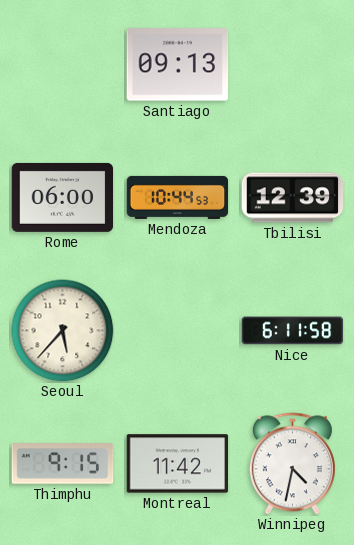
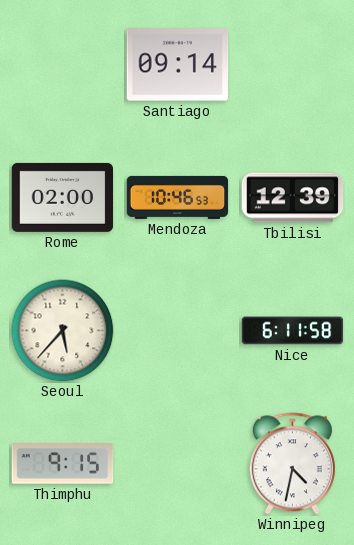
Santiago: 09:13 -> 09:14
Rome: 06:00 -> 02:00
Mendoza: 10:44 -> 10:46
Montreal: 11:42 -> none
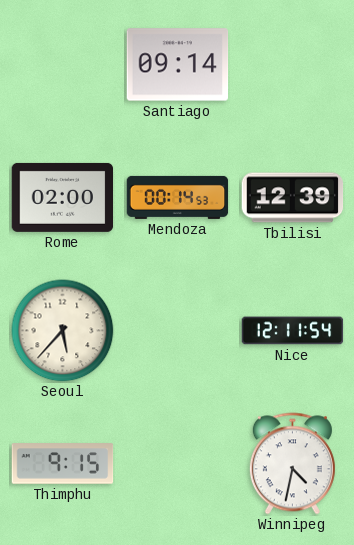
Mendoza: 10:46 -> 00:14
Nice: 6:11 -> 12:11
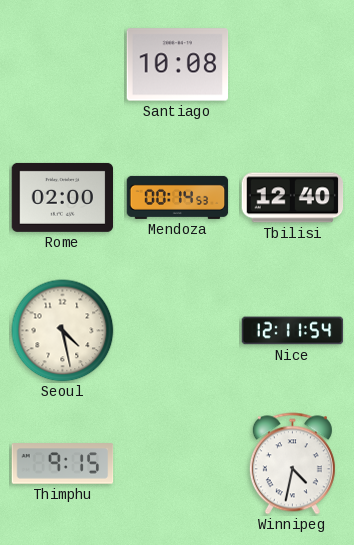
Santiago: 09:14 -> 10:08
Tbilisi: 12:39 -> 12:40
Seoul: 5:37 -> 4:28
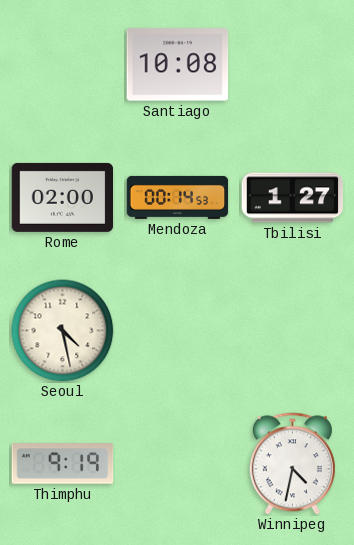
Tbilisi: 12:40 -> 1:27
Nice: 12:11 -> none
Thimphu: 9:15 -> 9:19
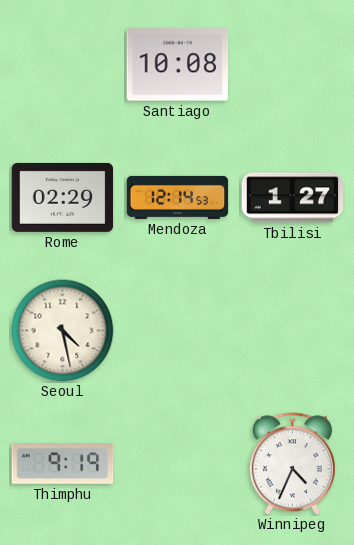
Rome: 02:00 -> 02:29
Mendoza: 00:14 -> 12:14
Winnipeg: 4:32 -> 4:34
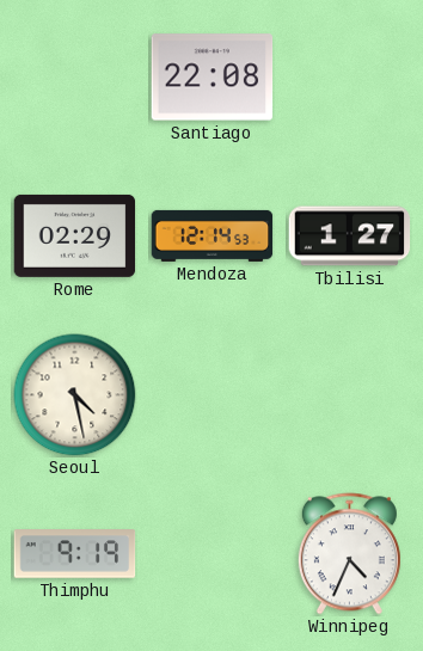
Santiago: 10:08 -> 22:08
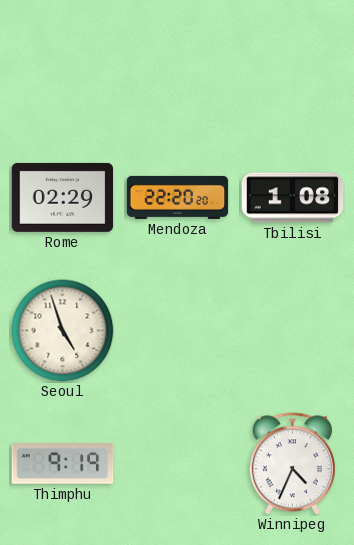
Santiago: 22:08 -> none
Mendoza: 12:14 -> 22:20
Tbilisi: 1:27 -> 1:08
Seoul: 4:28 -> 4:57
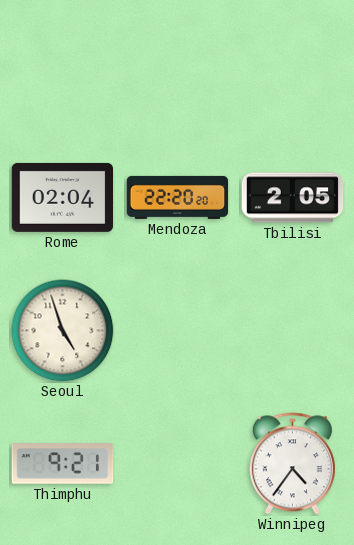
Rome: 02:29 -> 02:04
Tbilisi: 1:08 -> 2:05
Thimphu: 9:19 -> 9:21
Winnipeg: 4:34 -> 4:36
